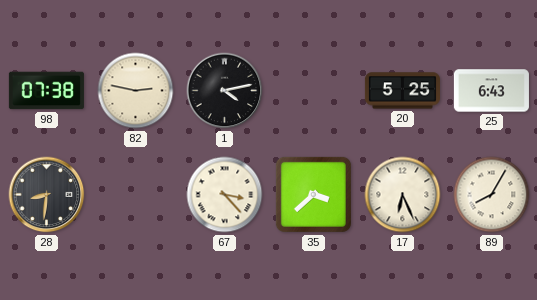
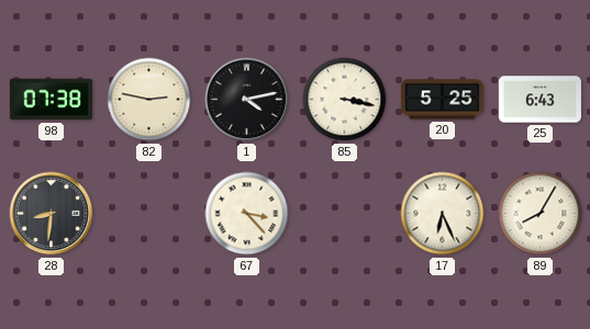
85: none -> 3:17
35: 3:38 -> none
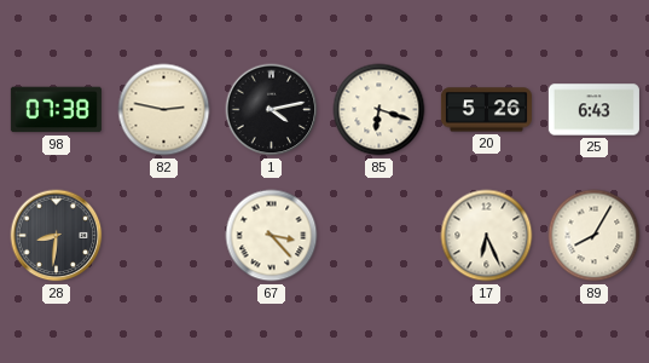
85: 3:17 -> 6:18
20: 5:25 -> 5:26
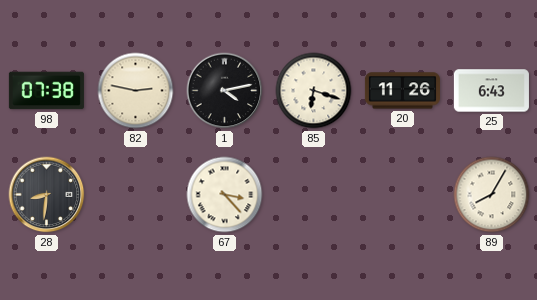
20: 5:26 -> 11:26
17: 6:26 -> none
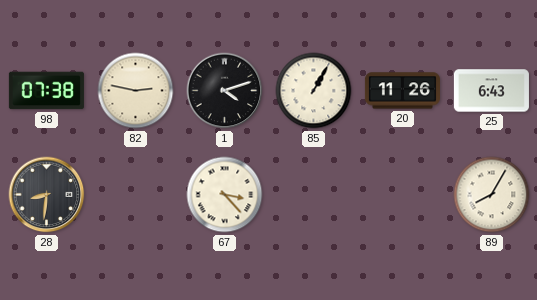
1: 4:13 -> 4:12
85: 6:18 -> 1:05
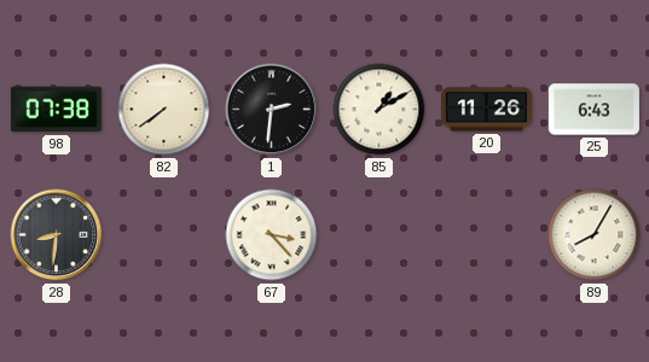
82: 2:47 -> 7:39
1: 4:12 -> 2:31
85: 1:05 -> 1:10
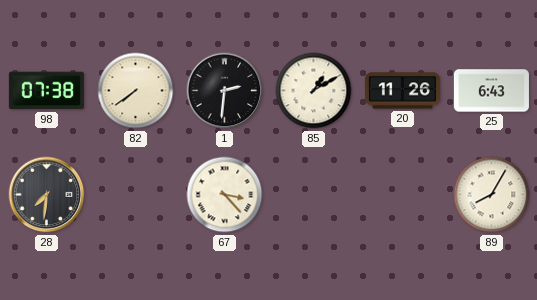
28: 8:31 -> 7:31
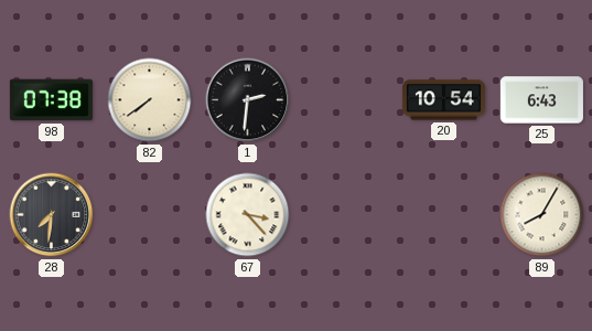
85: 1:10 -> none
20: 11:26 -> 10:54
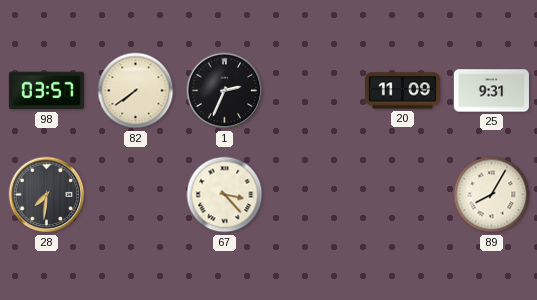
98: 07:38 -> 03:57
1: 2:31 -> 2:34
20: 10:54 -> 11:09
25: 6:43 -> 9:31
